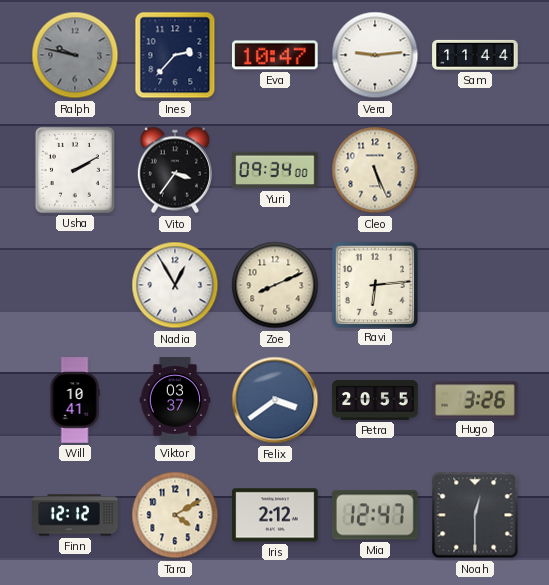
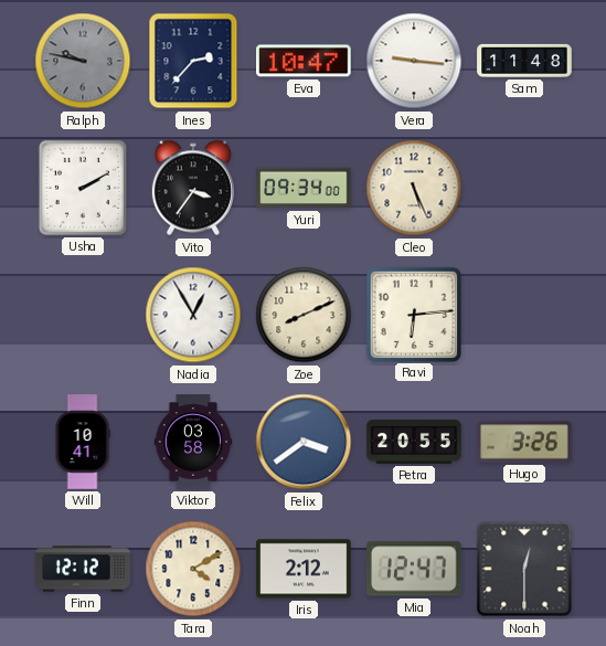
Vera: 9:14 -> 9:16
Sam: 11:44 -> 11:48
Viktor: 03:37 -> 03:58
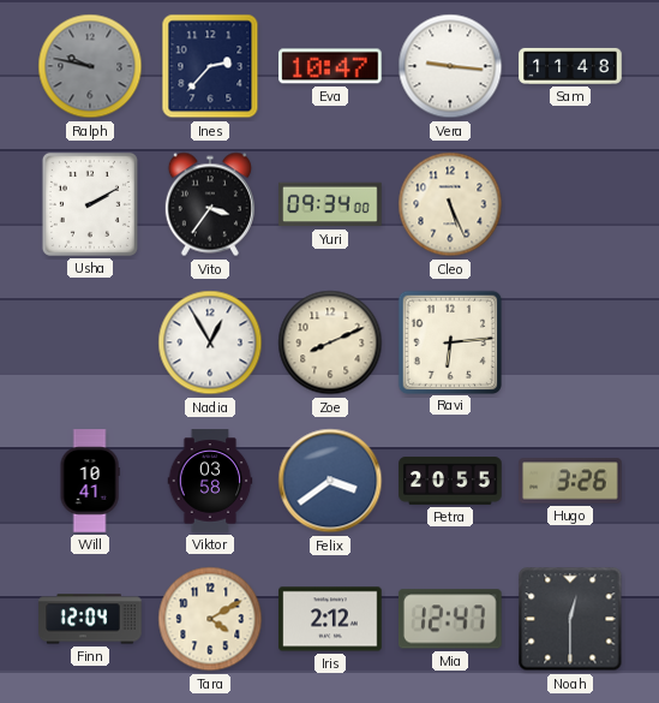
Finn: 12:12 -> 12:04
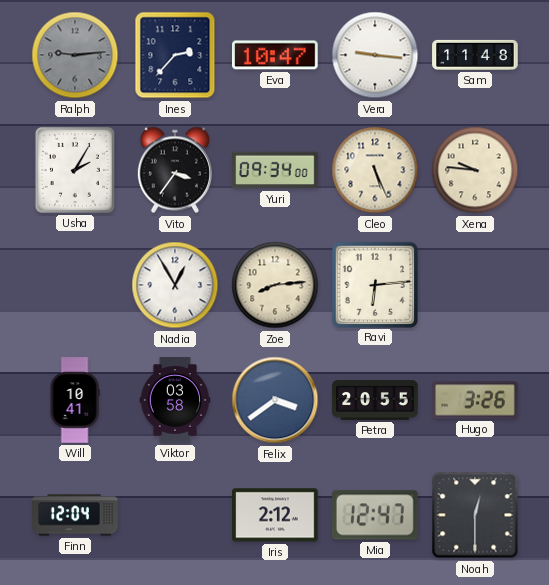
Ralph: 9:47 -> 9:14
Usha: 2:10 -> 2:05
Xena: none -> 9:46
Zoe: 8:11 -> 8:14
Tara: 4:10 -> none
